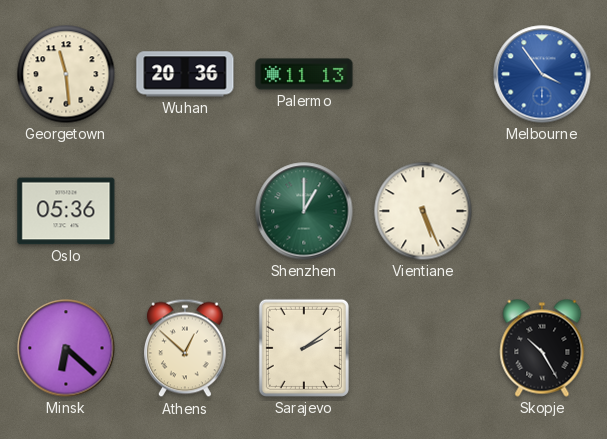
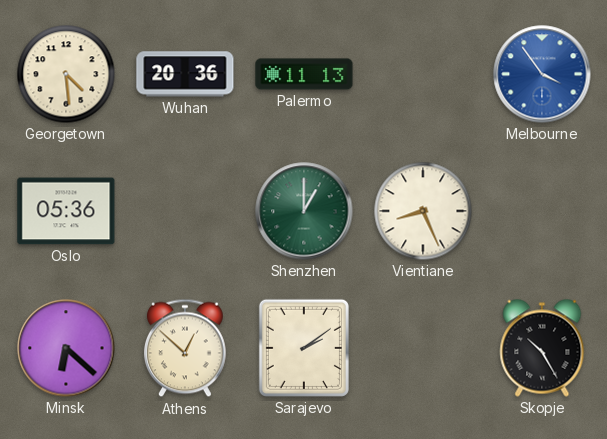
Georgetown: 11:29 -> 4:29
Vientiane: 5:26 -> 8:26
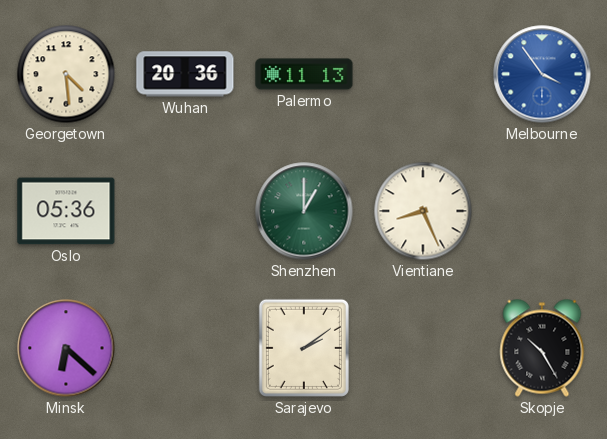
Athens: 12:52 -> none
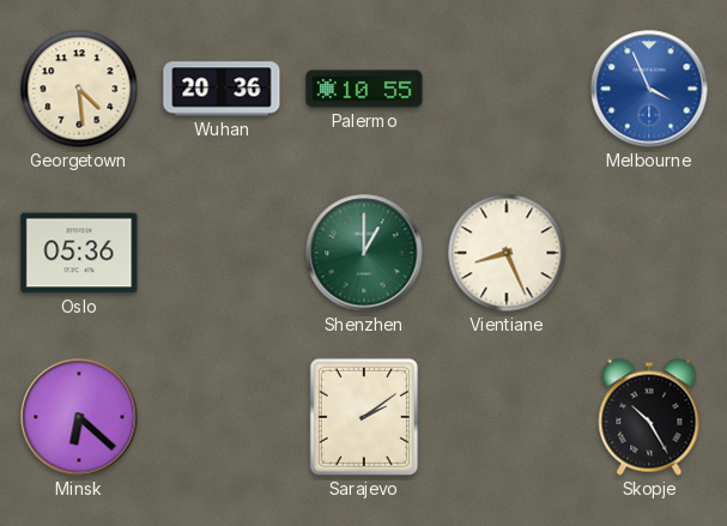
Palermo: 11:13 -> 10:55
Melbourne: 3:54 -> 3:56
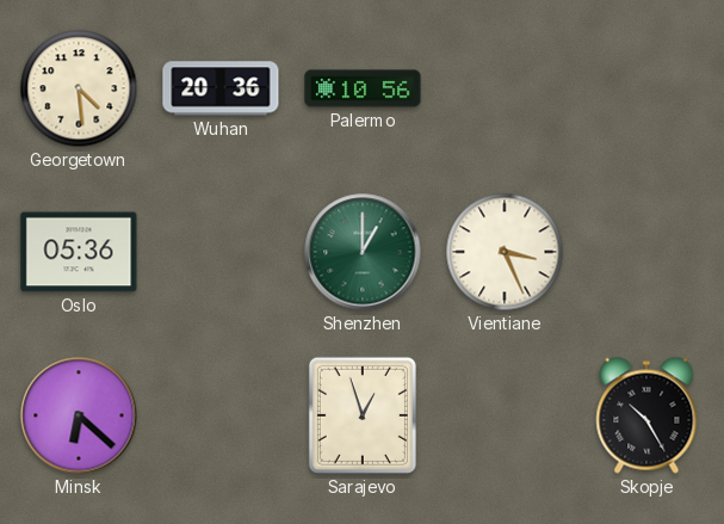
Palermo: 10:55 -> 10:56
Melbourne: 3:56 -> none
Vientiane: 8:26 -> 3:26
Sarajevo: 2:09 -> 12:57
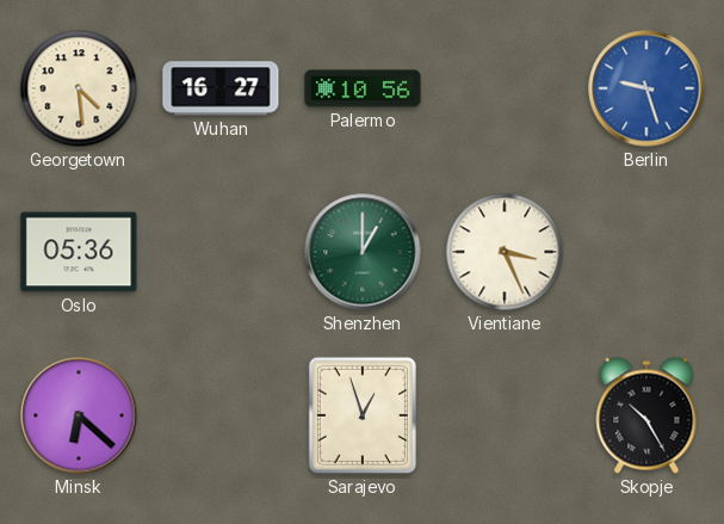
Wuhan: 20:36 -> 16:27
Berlin: none -> 9:27
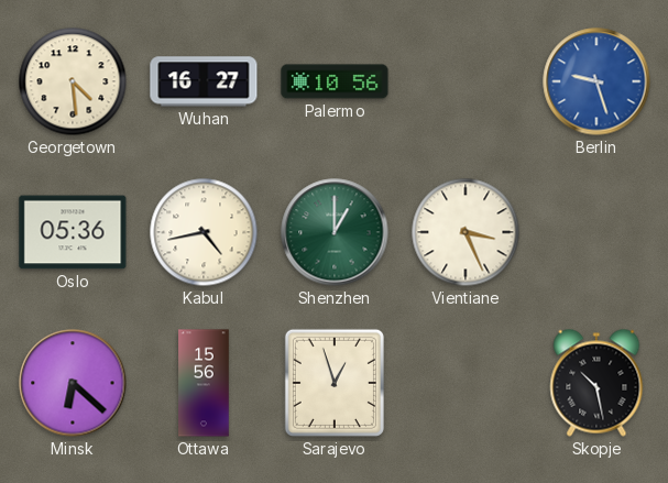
Kabul: none -> 4:43
Ottawa: none -> 15:56
Skopje: 10:25 -> 10:28
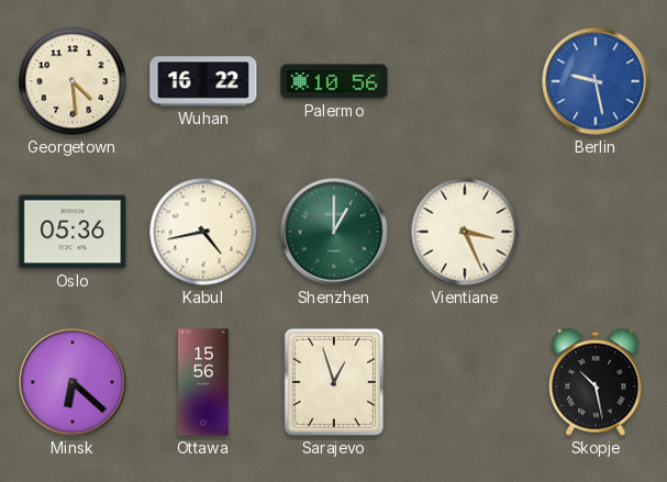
Wuhan: 16:27 -> 16:22
Berlin: 9:27 -> 9:28
